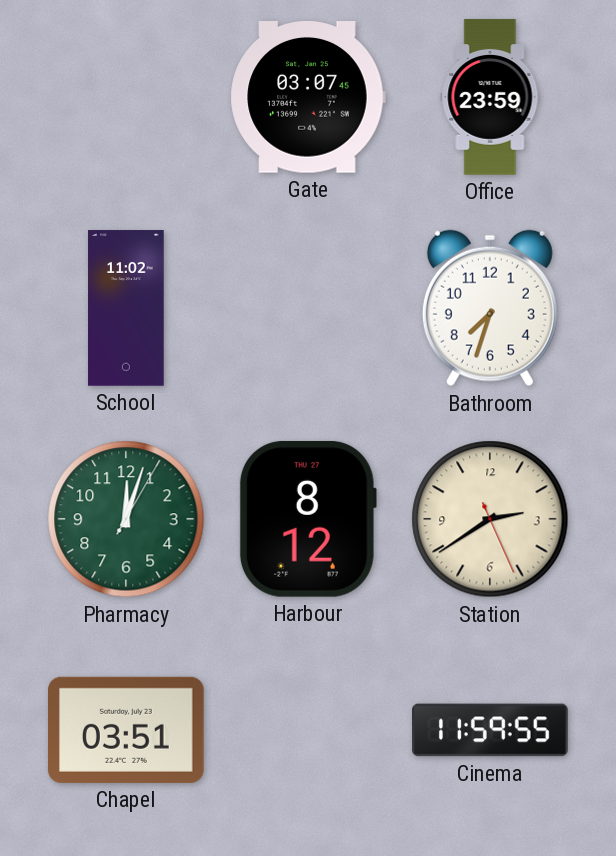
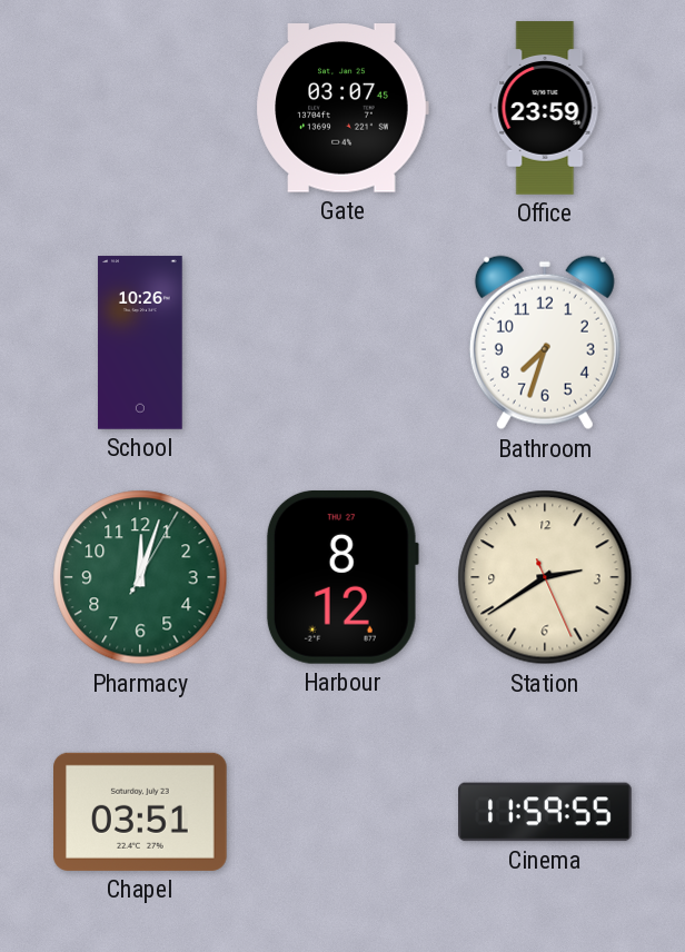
School: 11:02 -> 10:26
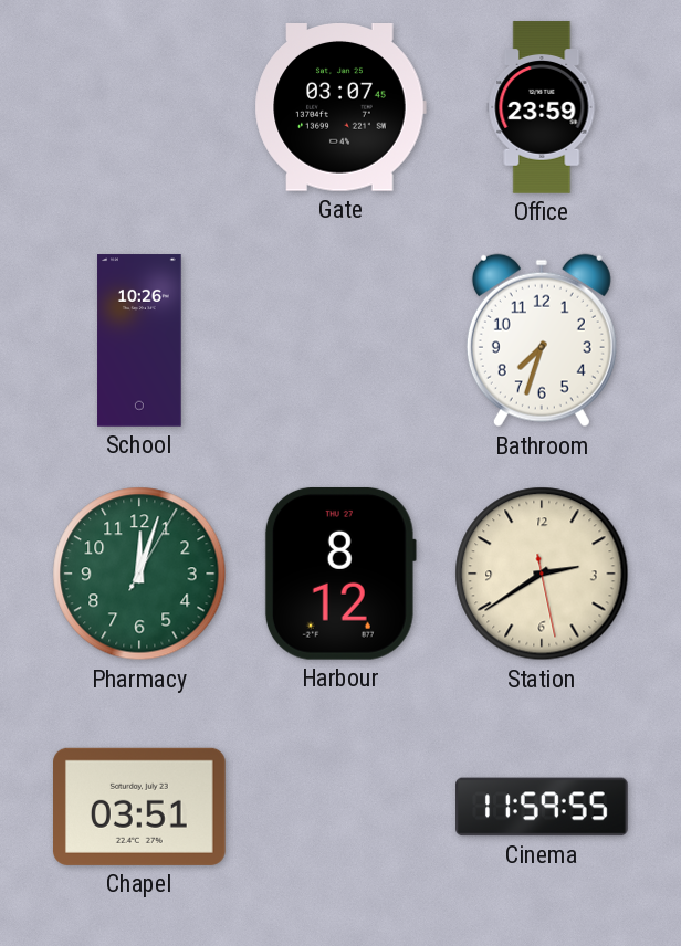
Station: 2:39:26 -> 2:39:28
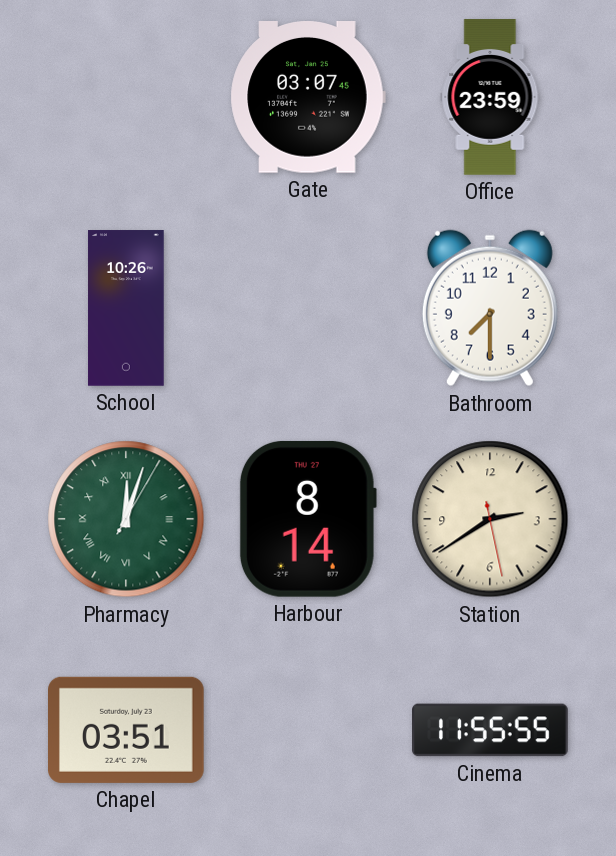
Bathroom: 7:33 -> 7:30
Pharmacy numerals: Arabic -> Roman
Harbour: 8:12 -> 8:14
Cinema: 11:59 -> 11:55
